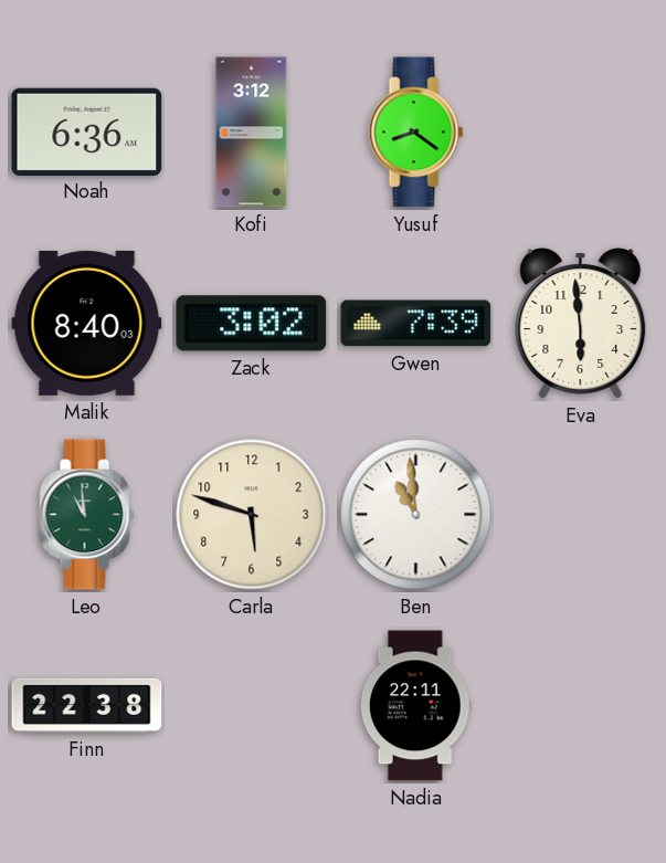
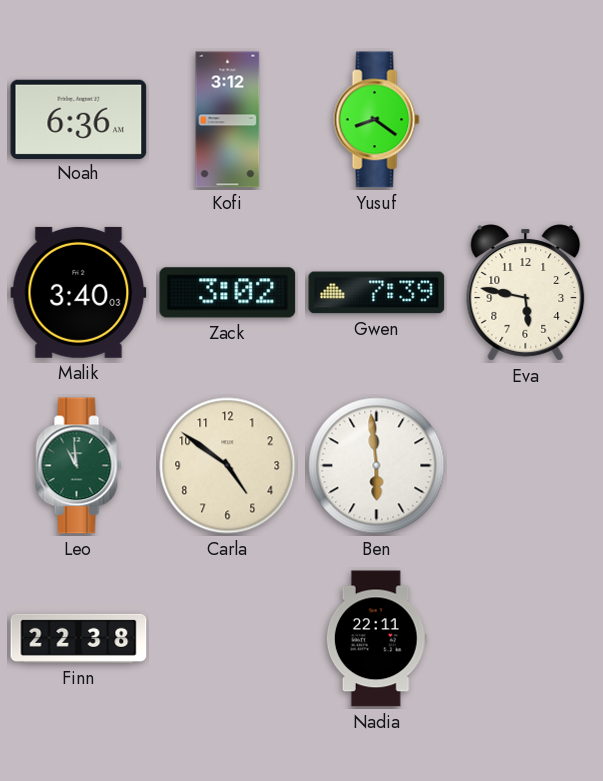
Malik: 8:40 -> 3:40
Eva: 5:59 -> 5:47
Carla: 5:48 -> 4:51
Ben: 10:59 -> 5:59
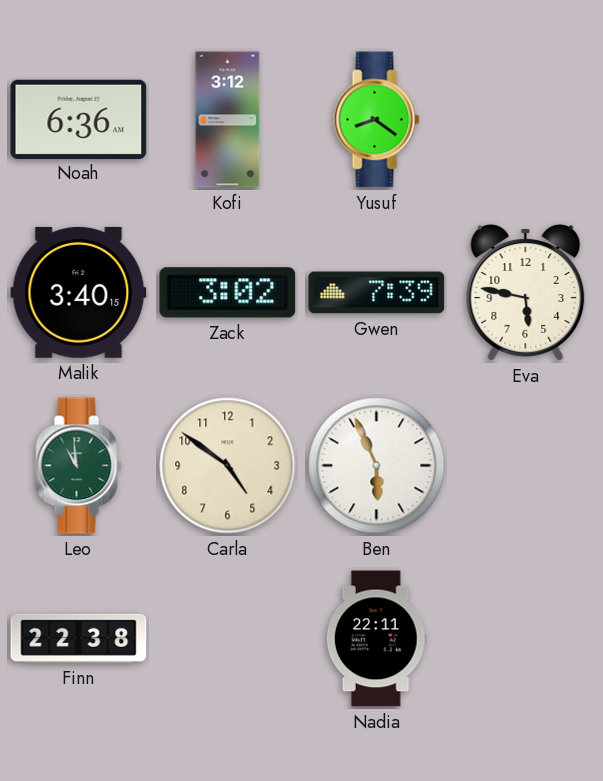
Malik: 3:40:03 -> 3:40:15
Ben: 5:59 -> 5:56
